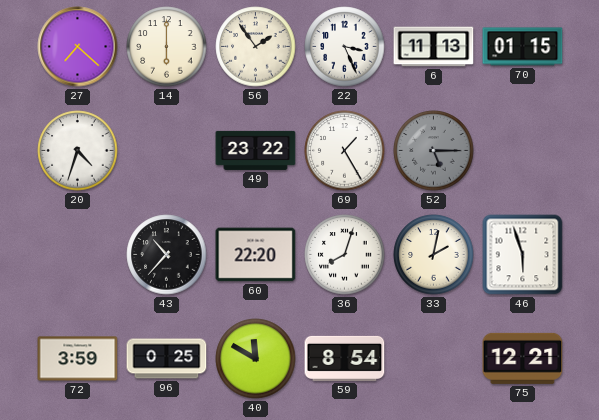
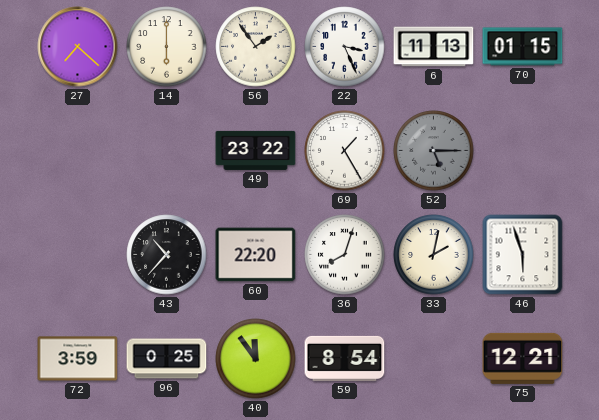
20: 4:33 -> none
40: 11:50 -> 11:54
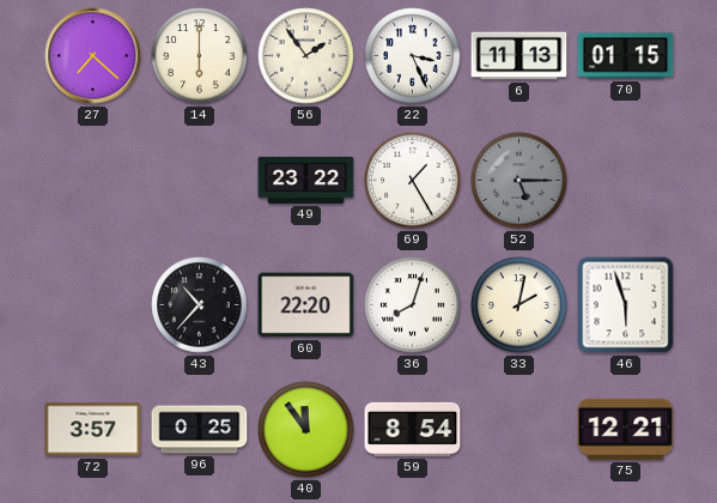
72: 3:59 -> 3:57
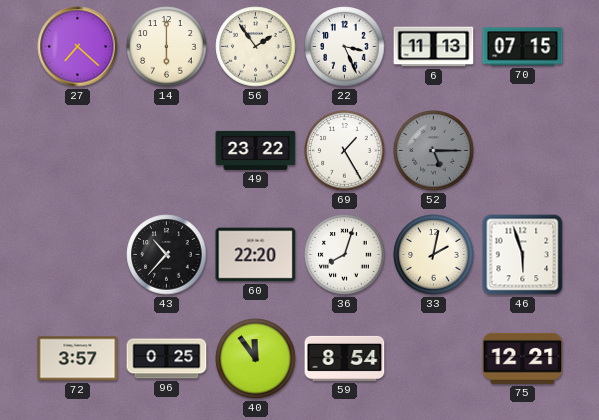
70: 01:15 -> 07:15
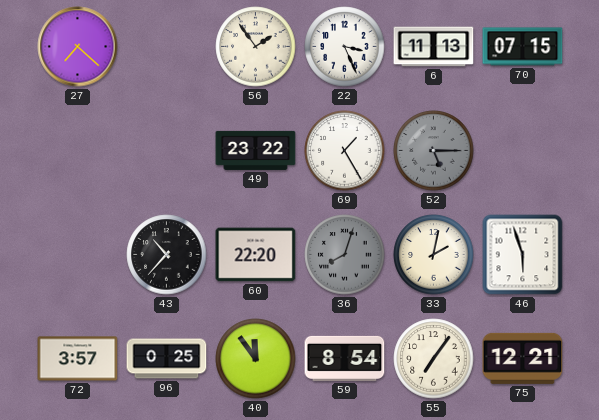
14: 6:00 -> none
36 dial: white -> grey
55: none -> 7:06
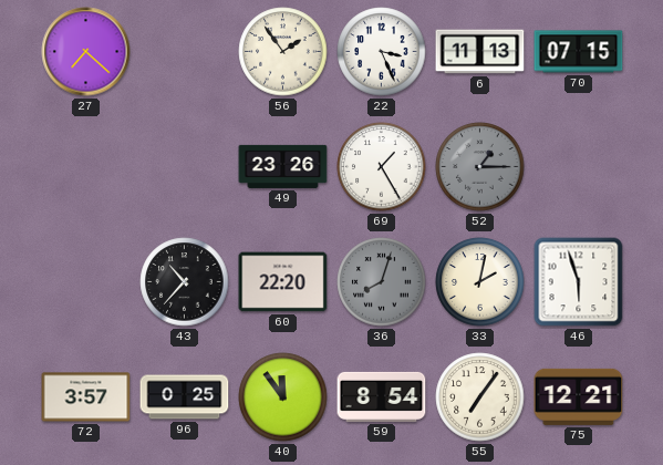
49: 23:22 -> 23:26
52: 5:15 -> 1:15
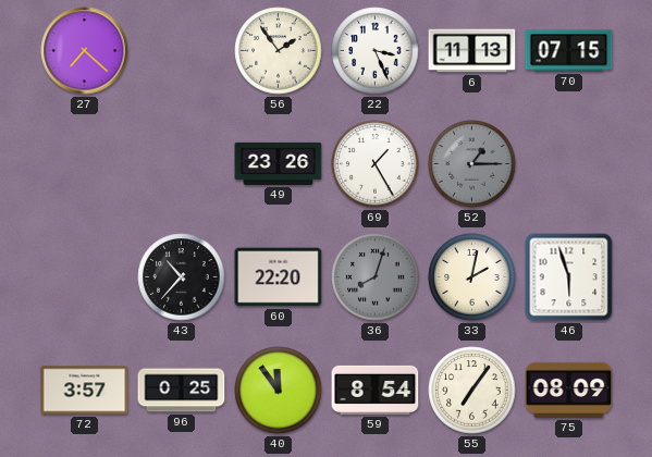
75: 12:21 -> 08:09
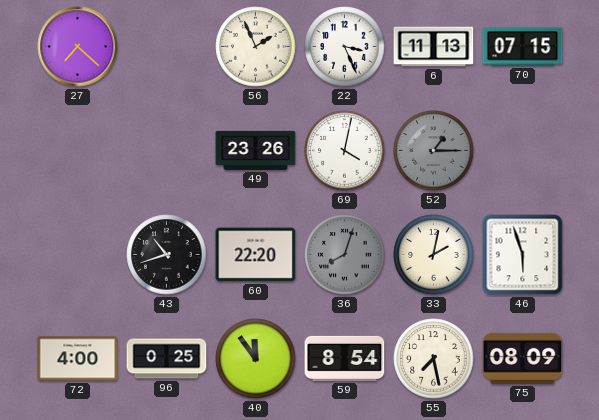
56: 1:54 -> 1:56
69: 1:25 -> 4:02
43: 10:37 -> 10:42
72: 3:57 -> 4:00
55: 7:06 -> 7:28
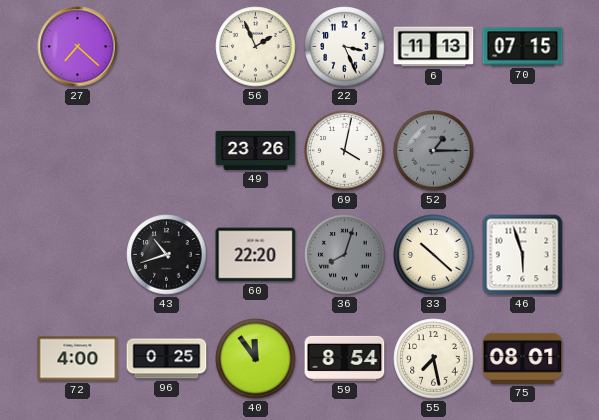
33: 2:02 -> 10:22
75: 08:09 -> 08:01
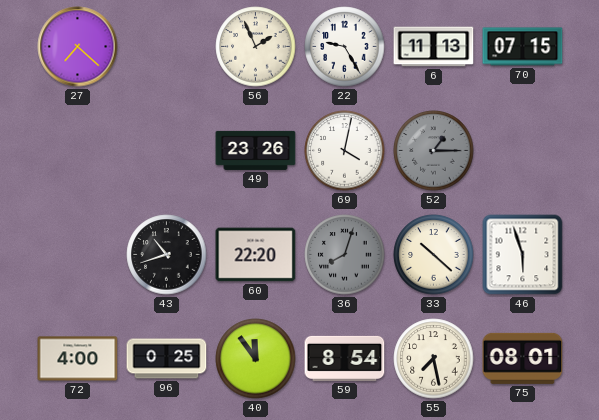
22: 3:26 -> 9:25
